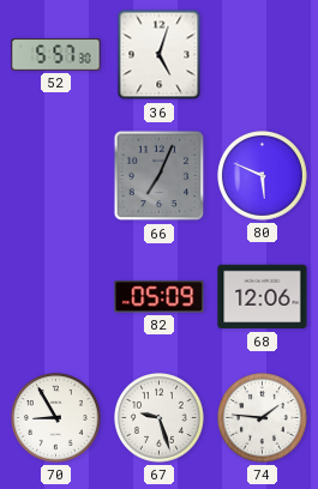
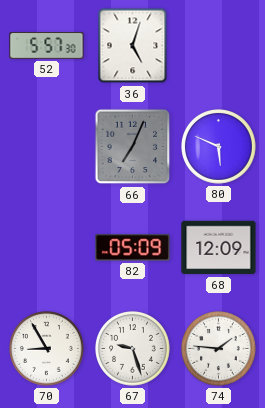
68: 12:06 -> 12:09
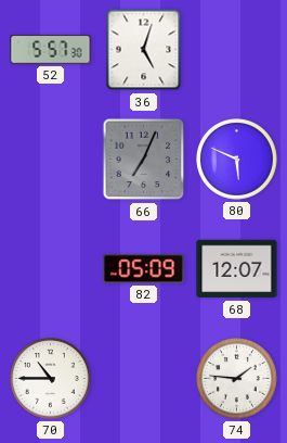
68: 12:09 -> 12:07
70: 8:55 -> 10:45
67: 9:27 -> none
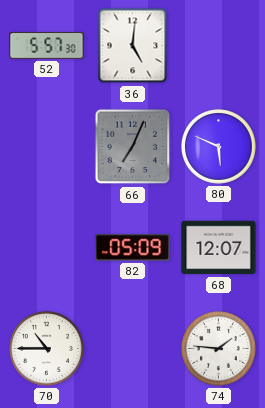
36: 5:03 -> 5:01
